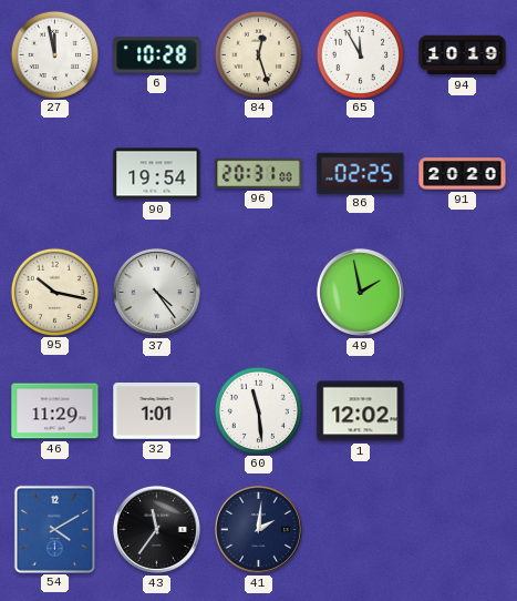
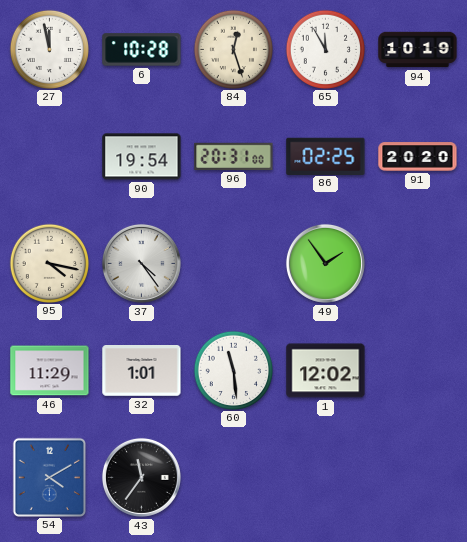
95: 10:17 -> 4:17
49: 1:58 -> 1:54
41: 2:01 -> none
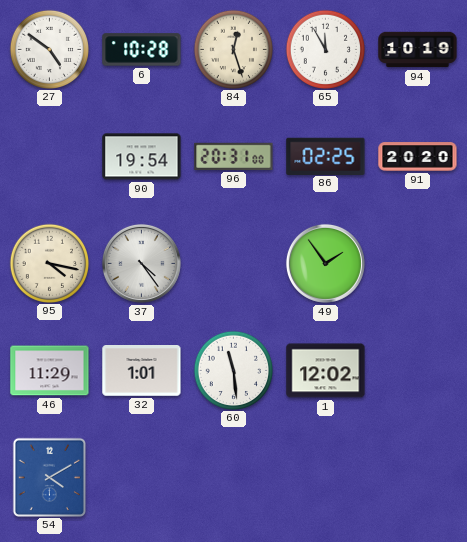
27: 11:58 -> 4:51
43: 11:36 -> none
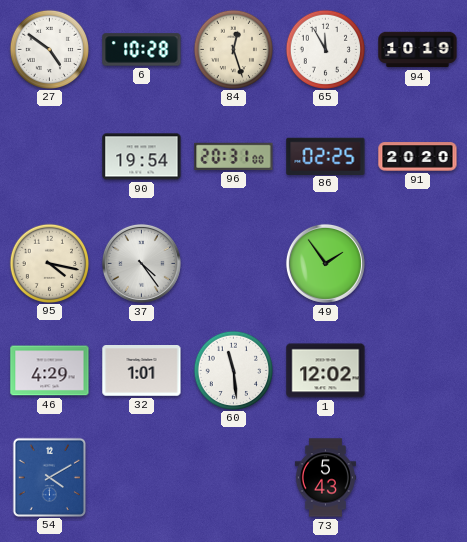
46: 11:29 -> 4:29
73: none -> 5:43
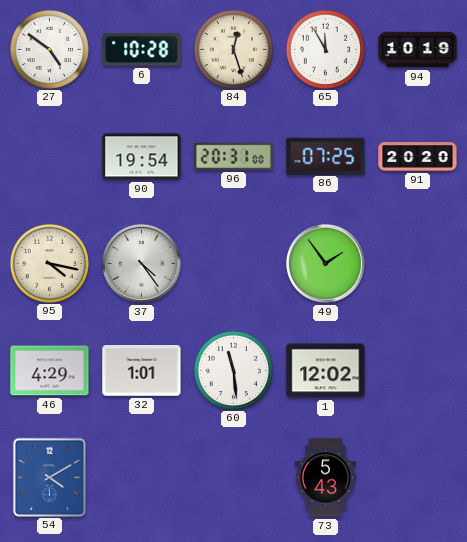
86: 02:25 -> 07:25
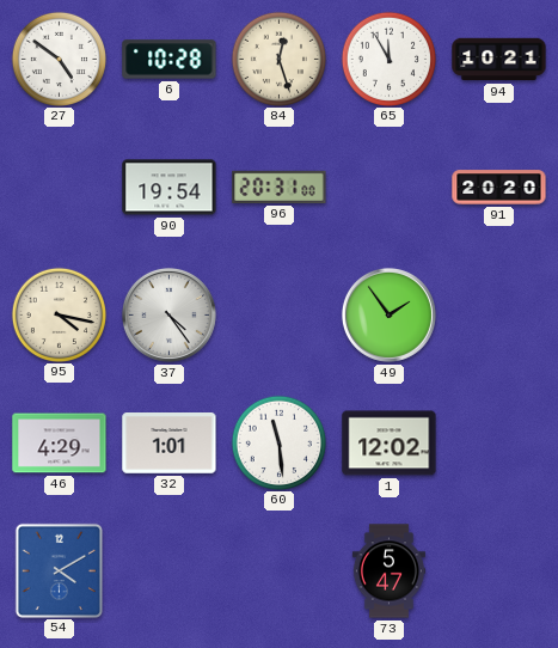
94: 10:19 -> 10:21
86: 07:25 -> none
73: 5:43 -> 5:47
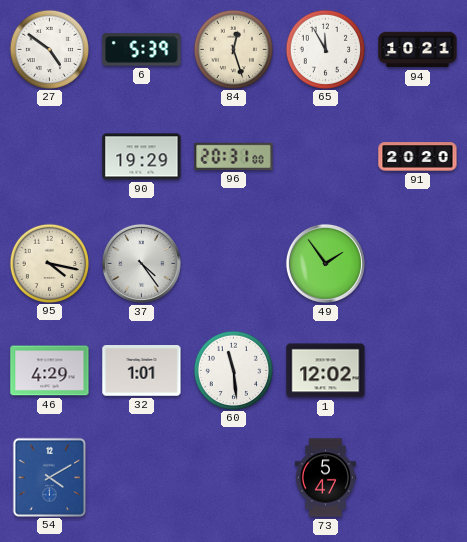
6: 10:28 -> 5:39
90: 19:54 -> 19:29
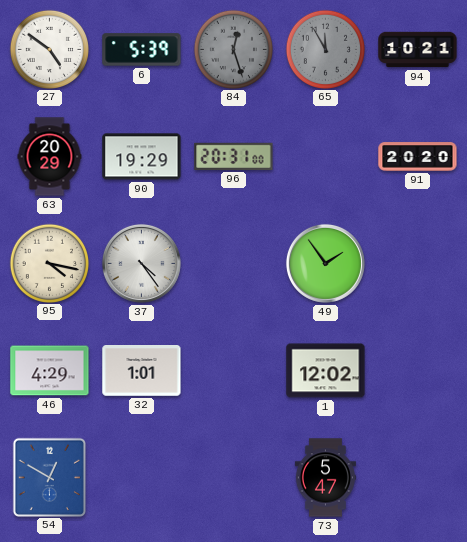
84 dial: cream -> grey
65 dial: white -> grey
63: none -> 20:29
60: 11:29 -> none
54: 4:10 -> 12:50
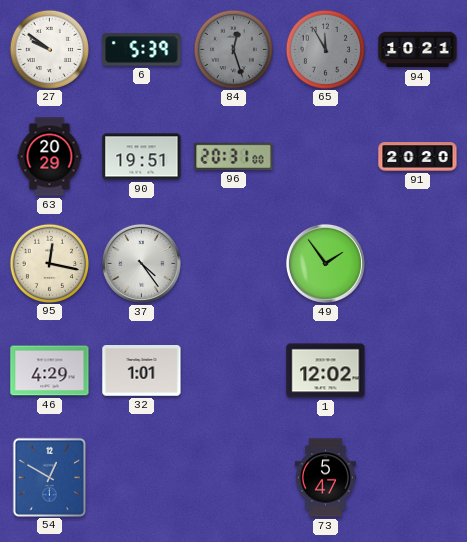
27: 4:51 -> 9:51
90: 19:29 -> 19:51
95: 4:17 -> 12:17
